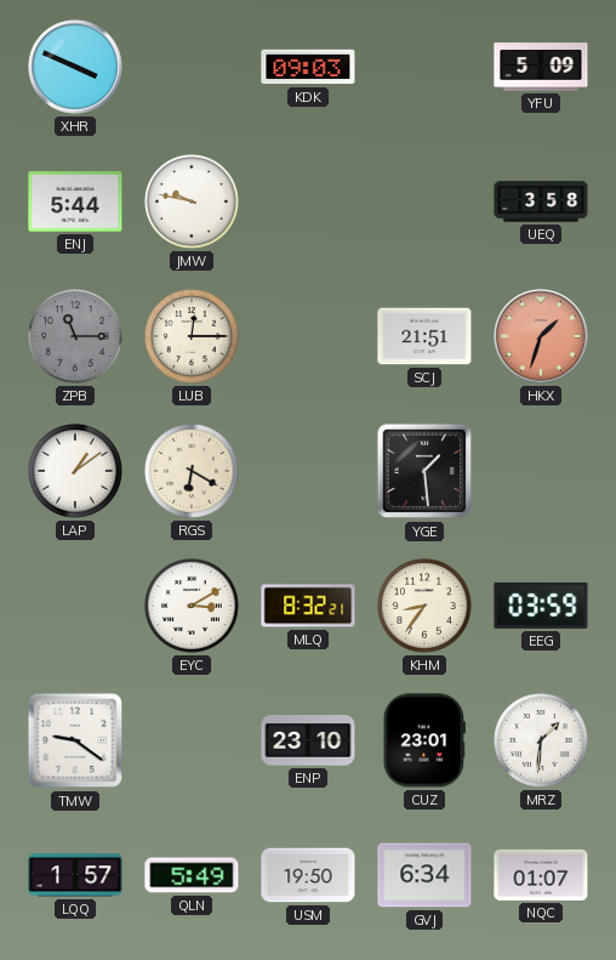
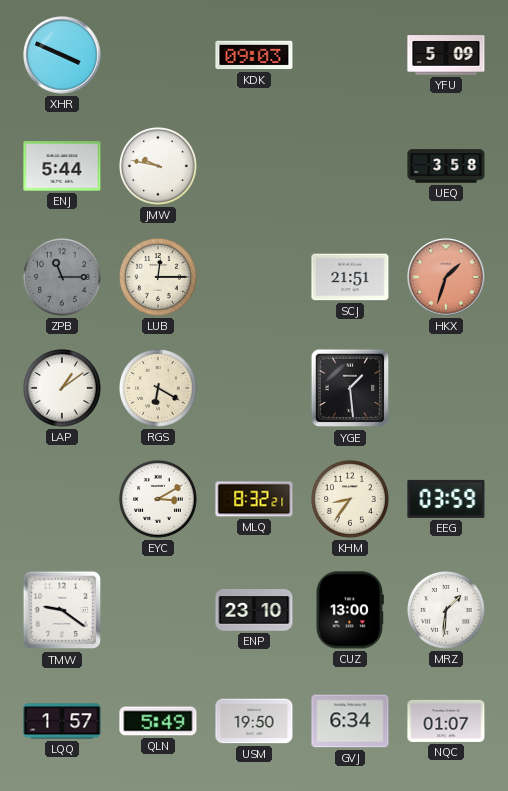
CUZ: 23:01 -> 13:00
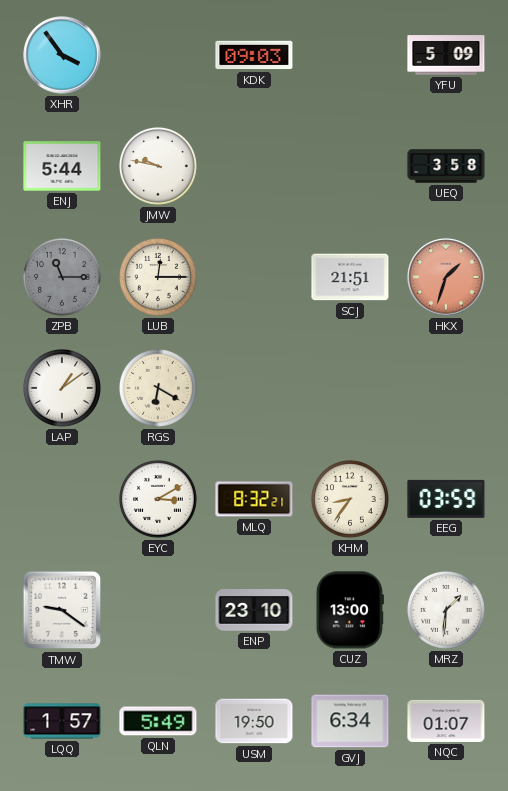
XHR: 3:49 -> 3:54
YGE: 1:29 -> none
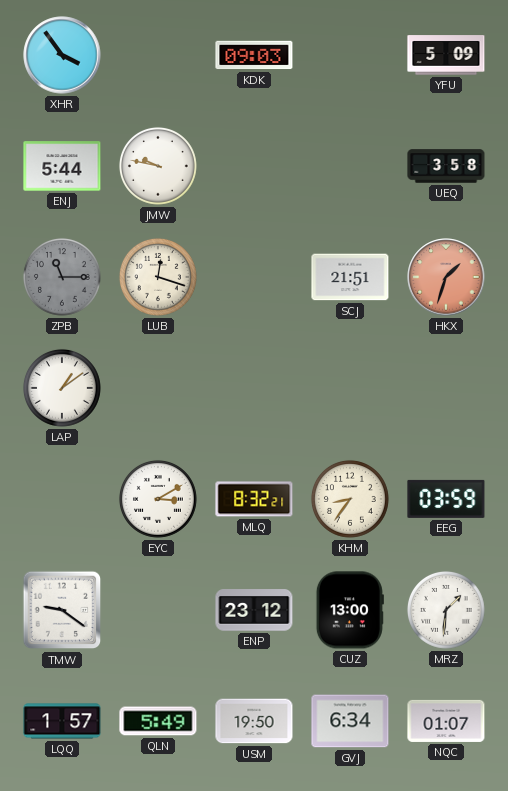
LUB: 12:15 -> 12:18
RGS: 6:20 -> none
ENP: 23:10 -> 23:12
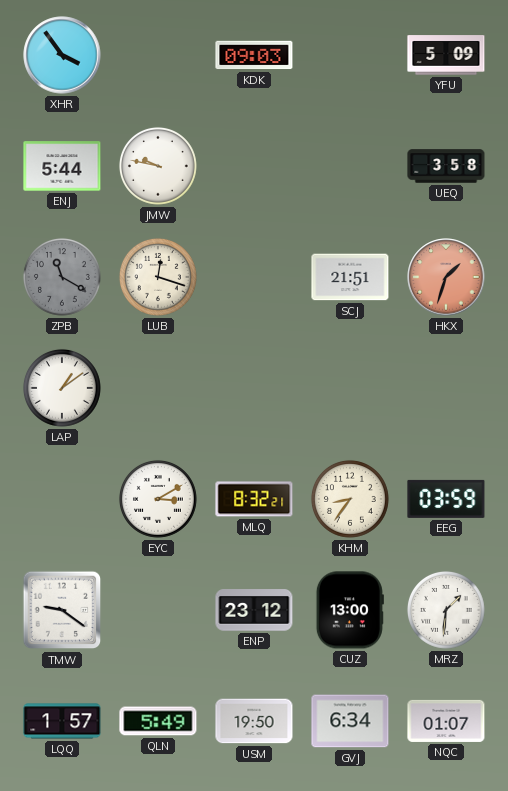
ZPB: 11:15 -> 11:20
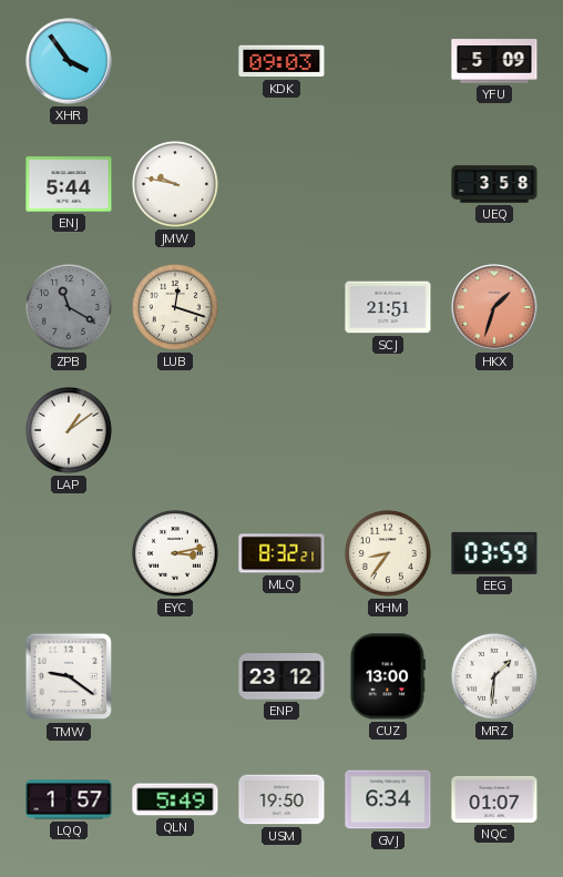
EYC: 3:10 -> 3:13
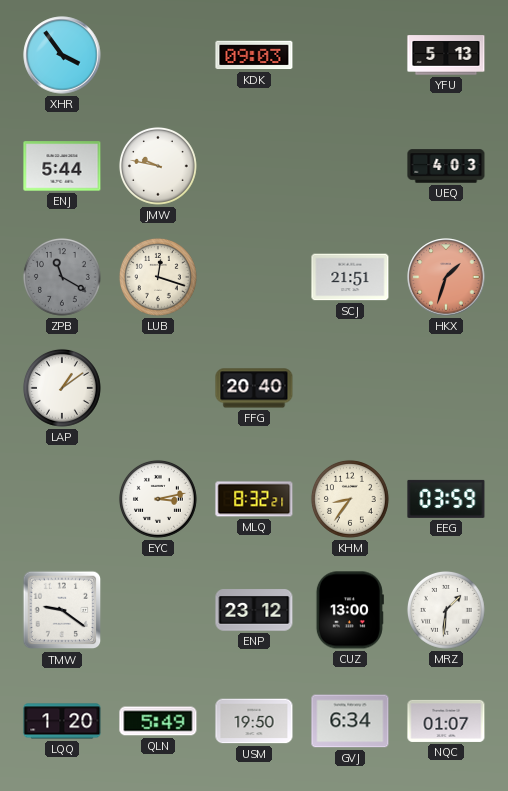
YFU: 5:09 -> 5:13
UEQ: 3:58 -> 4:03
FFG: none -> 20:40
LQQ: 1:57 -> 1:20
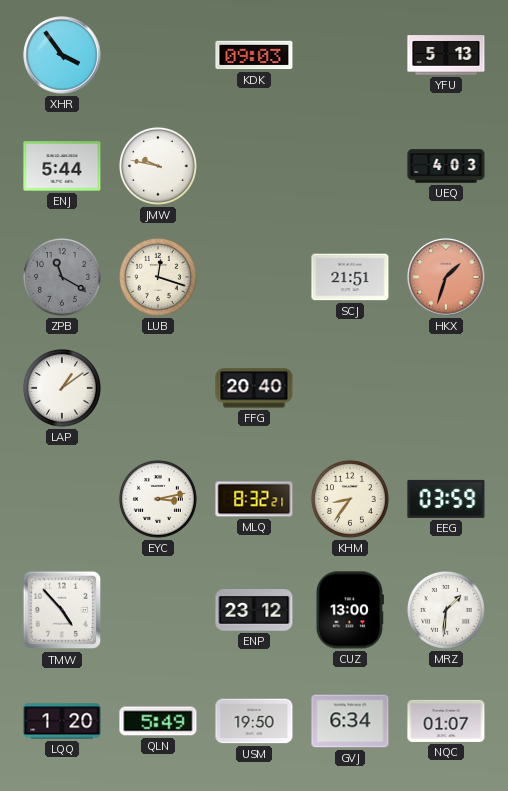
TMW: 9:21 -> 4:53
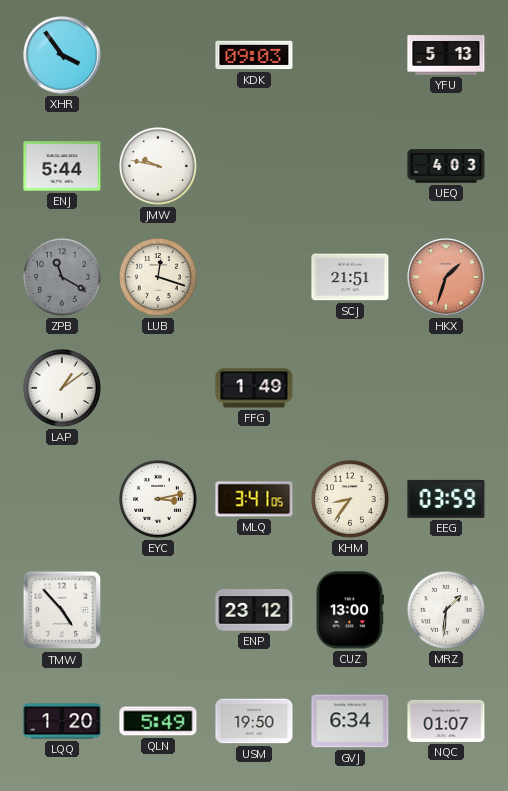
FFG: 20:40 -> 1:49
MLQ: 8:32 -> 3:41
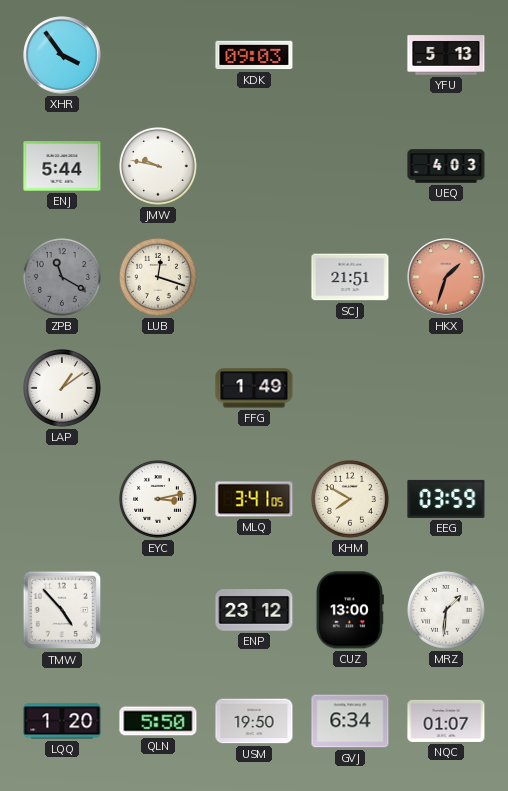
KHM: 8:36 -> 7:50
QLN: 5:49 -> 5:50
